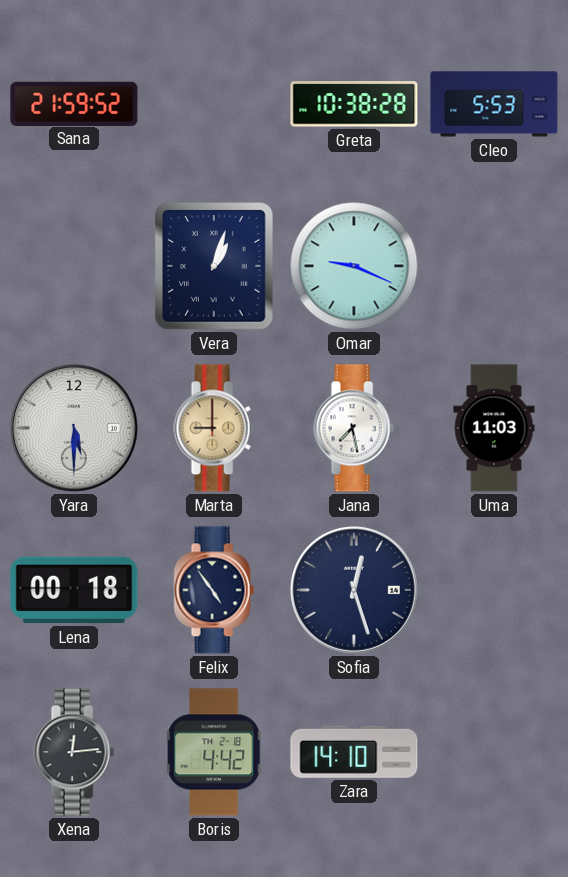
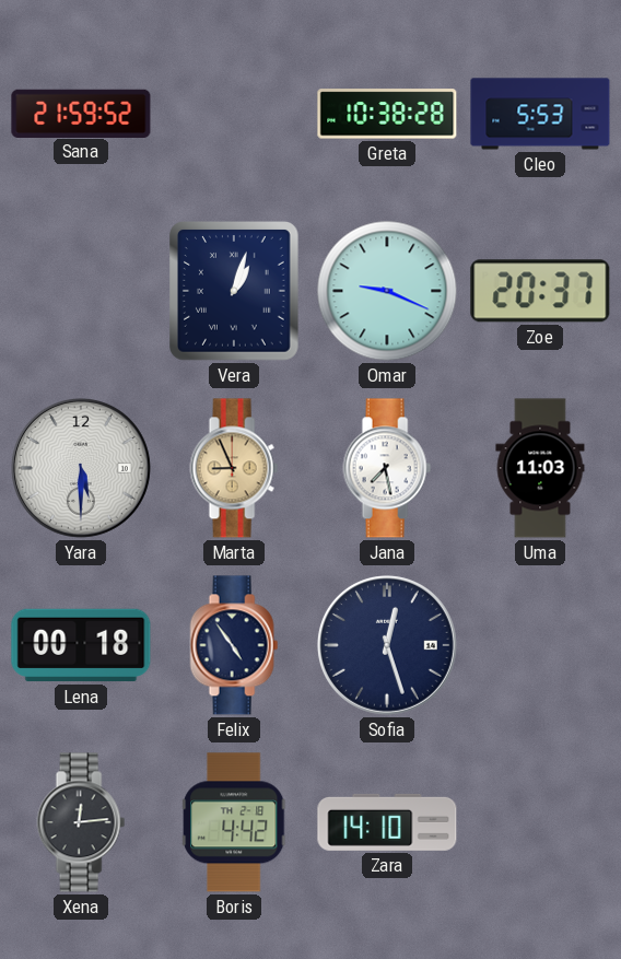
Zoe: none -> 20:37
Marta: 9:00 -> 8:56
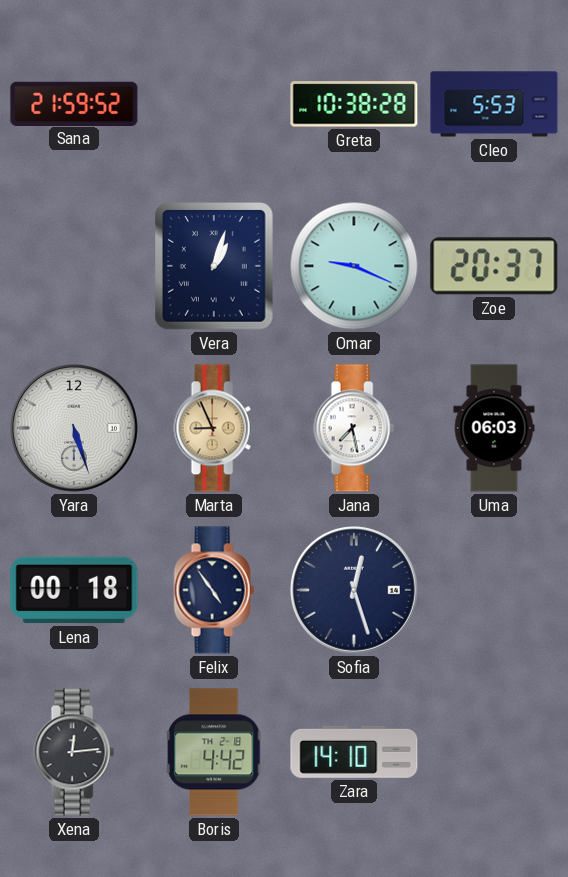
Yara: 5:30 -> 5:27
Uma: 11:03 -> 06:03
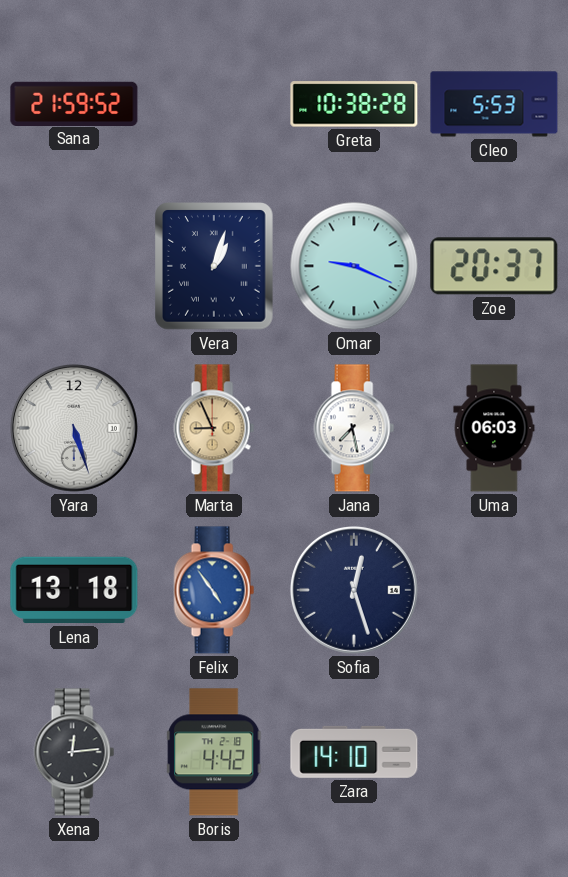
Lena: 00:18 -> 13:18
Felix dial: navy -> blue
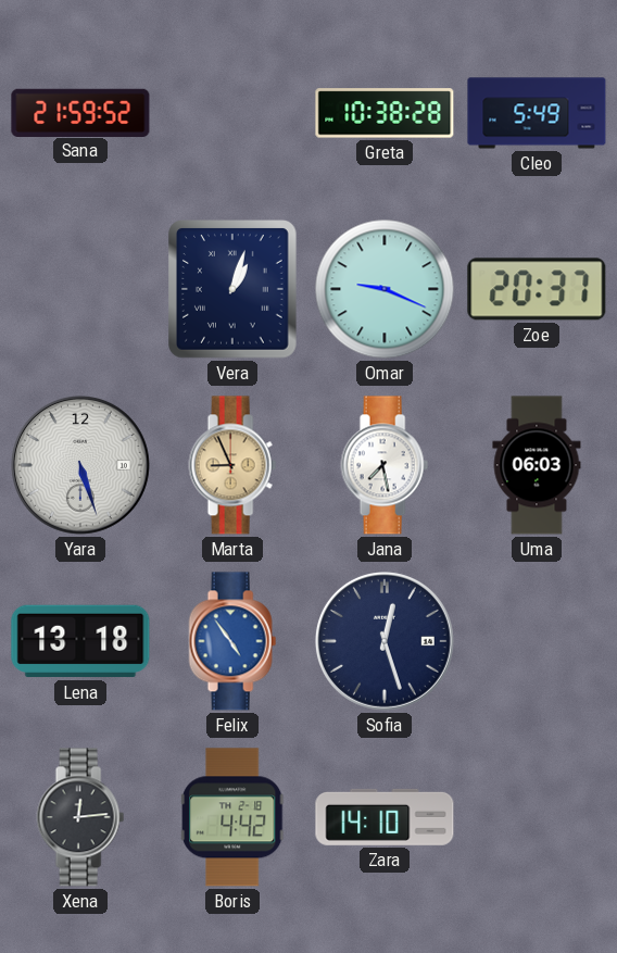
Cleo: 5:53 -> 5:49
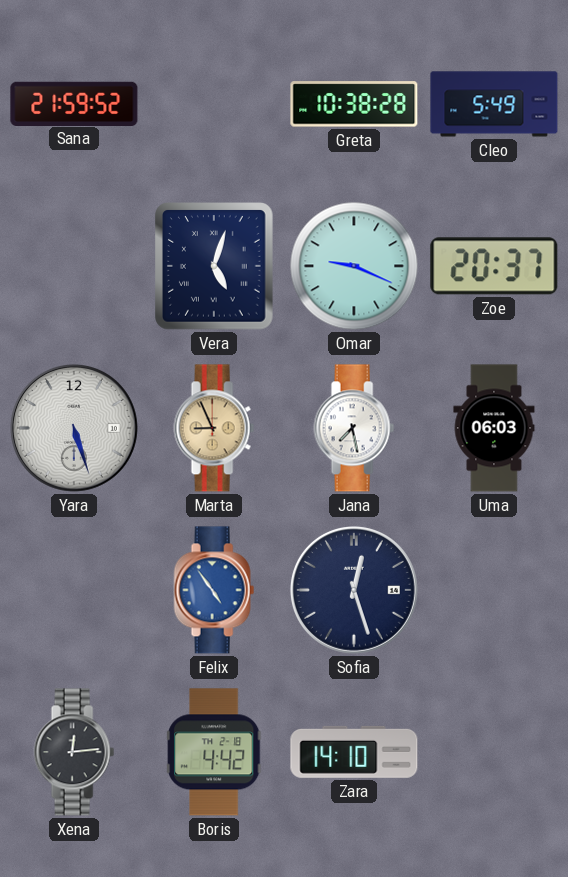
Vera: 1:03 -> 5:03
Lena: 13:18 -> none
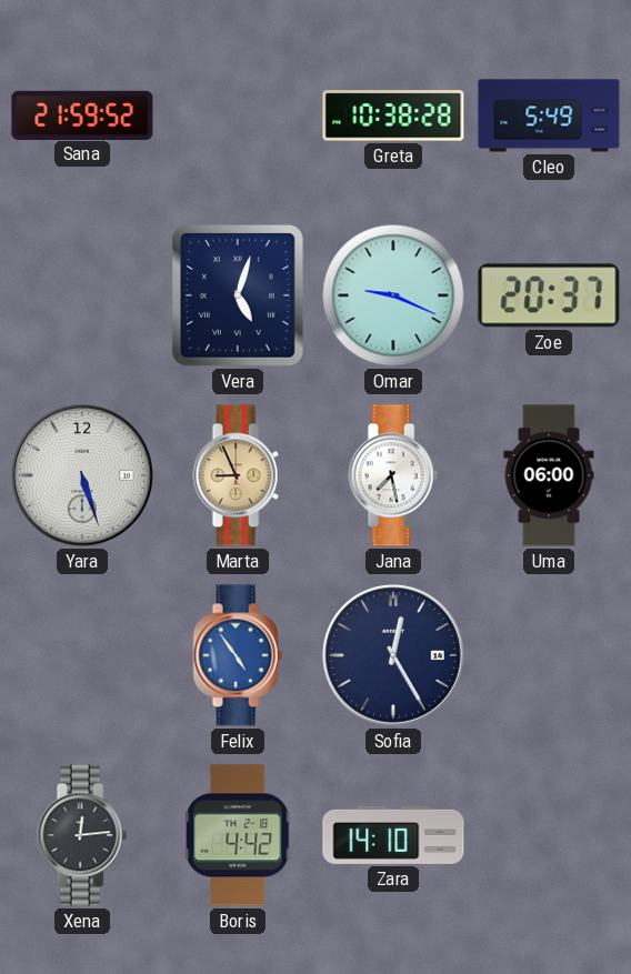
Uma: 06:03 -> 06:00
Sofia: 12:27 -> 12:25
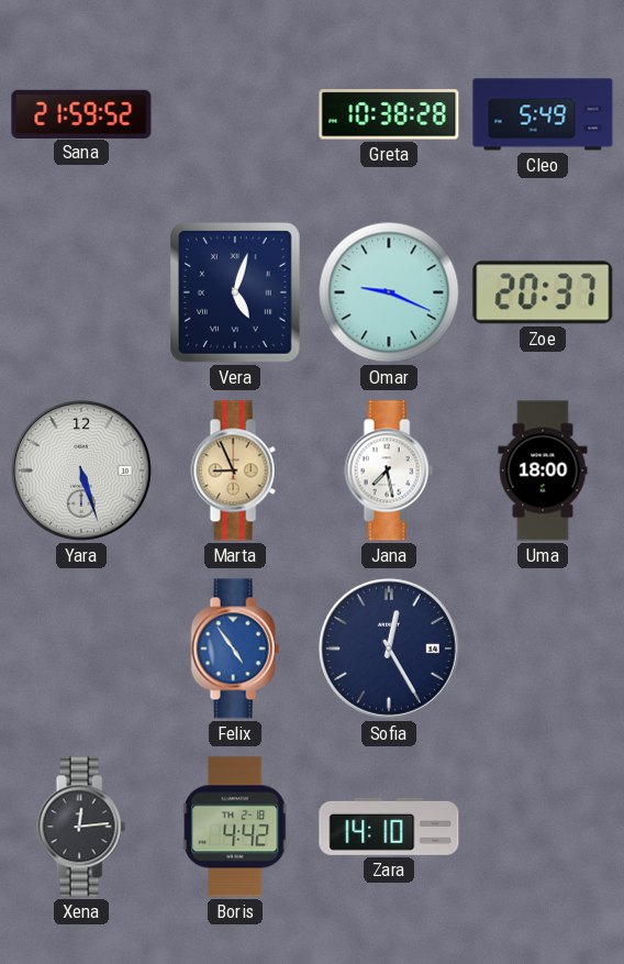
Uma: 06:00 -> 18:00
